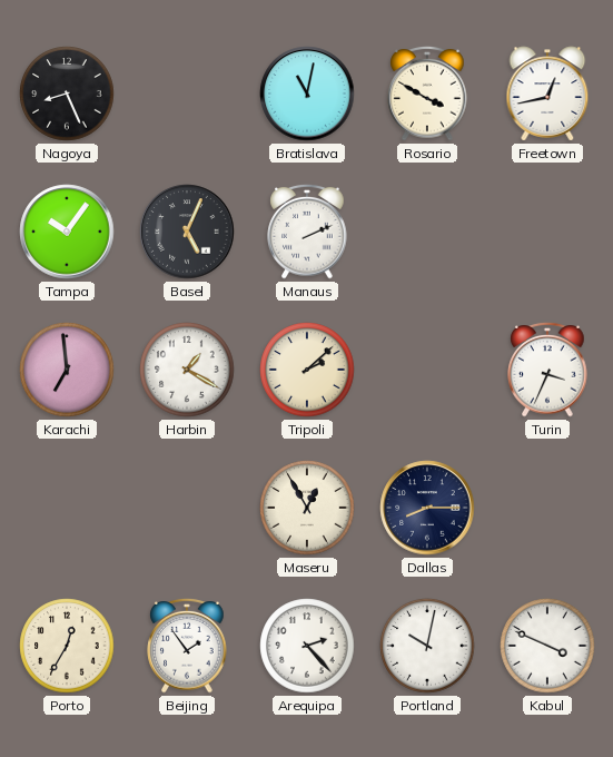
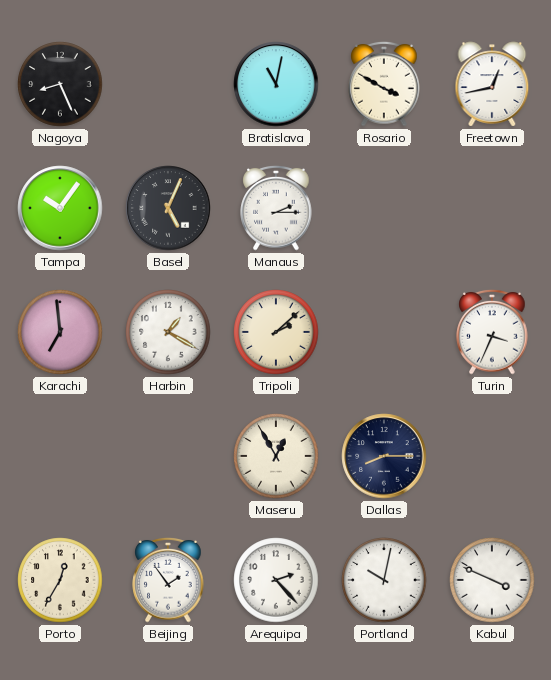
Manaus: 2:11 -> 2:15
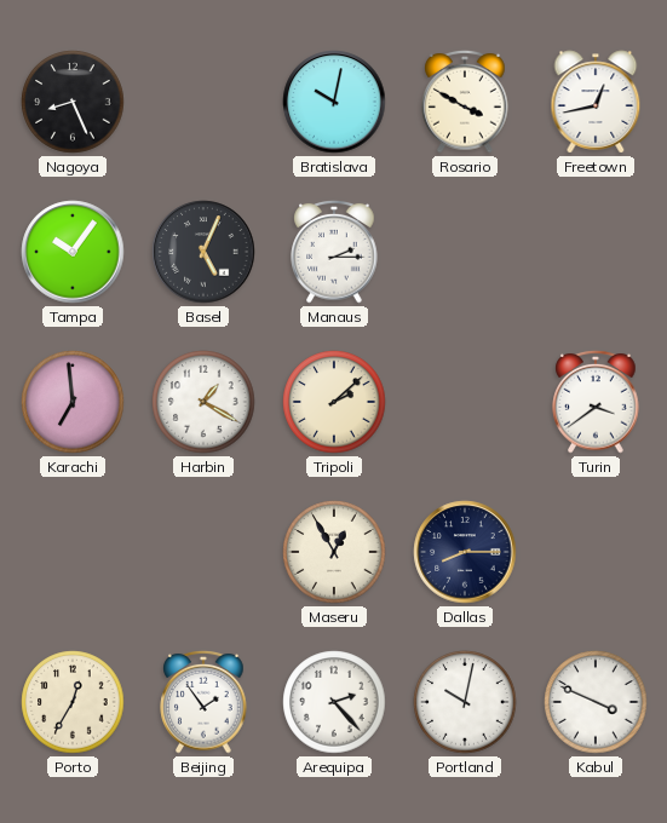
Bratislava: 11:02 -> 10:02
Turin: 3:34 -> 3:39
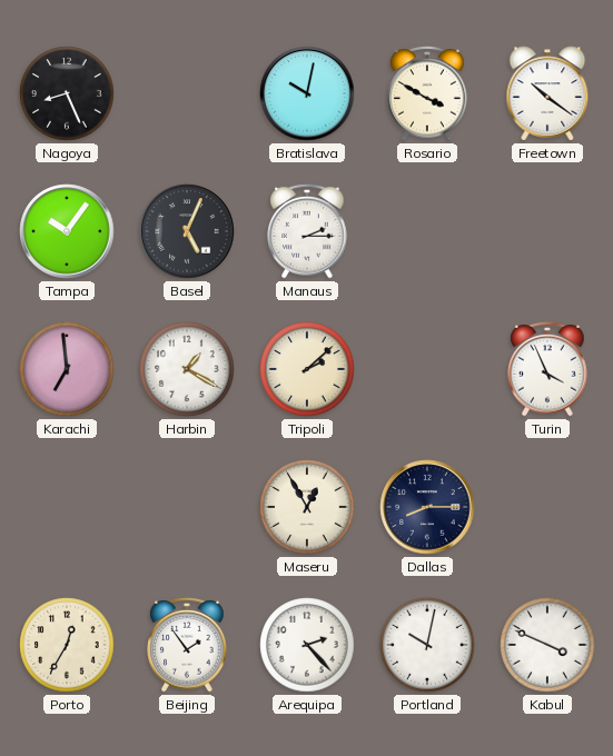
Freetown: 12:43 -> 10:21
Turin: 3:39 -> 3:56
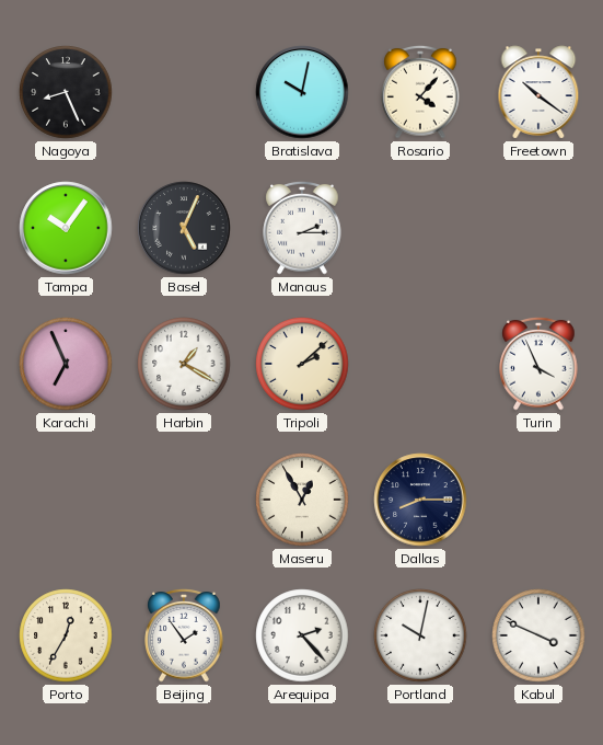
Rosario: 3:50 -> 4:07
Karachi: 6:59 -> 6:56
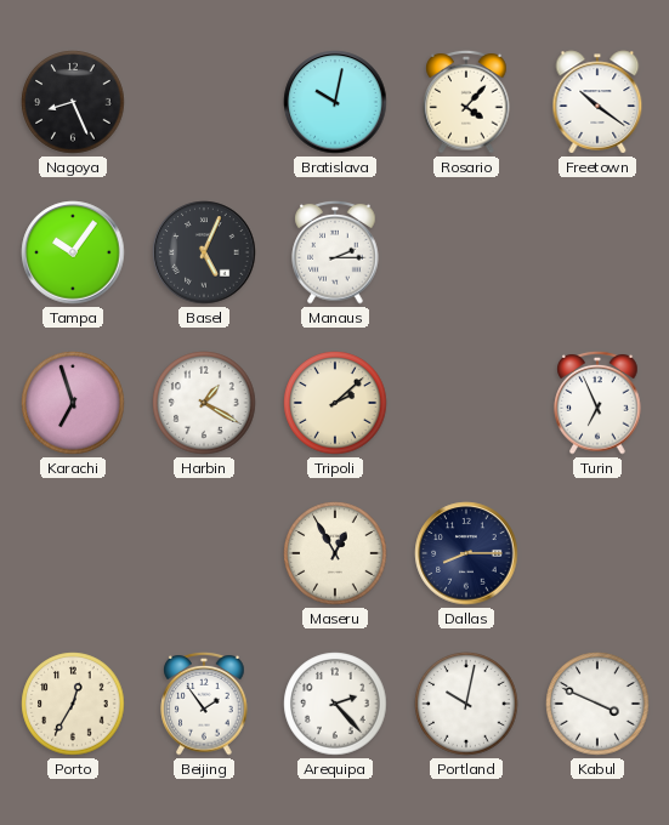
Karachi: 6:56 -> 6:57
Turin: 3:56 -> 6:56
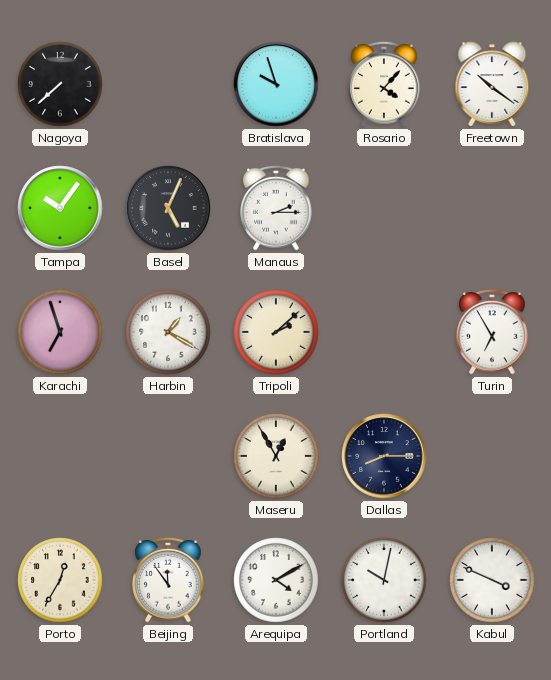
Nagoya: 8:26 -> 7:38
Bratislava: 10:02 -> 9:57
Turin: 6:56 -> 6:55
Beijing: 1:54 -> 11:54
Arequipa: 2:23 -> 4:10
